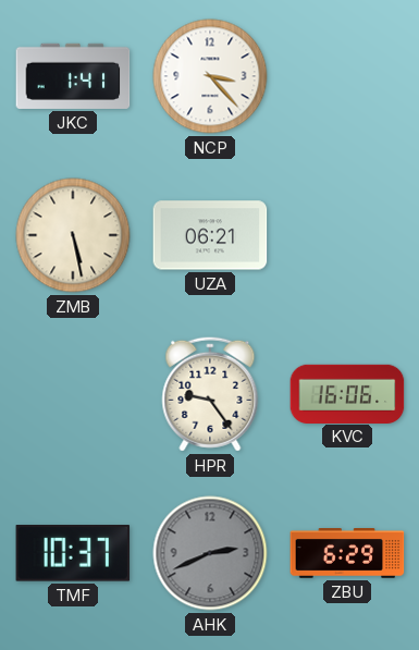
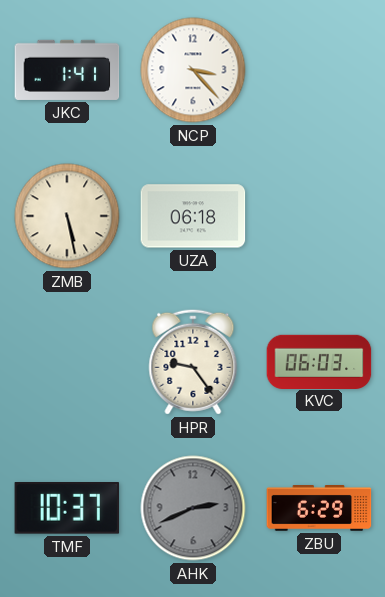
UZA: 06:21 -> 06:18
KVC: 16:06 -> 06:03
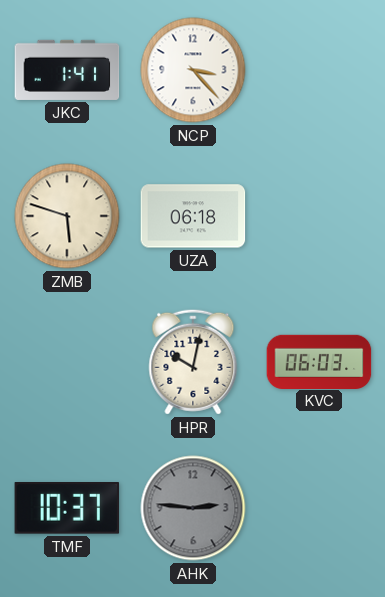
ZMB: 5:28 -> 5:48
HPR: 9:24 -> 10:02
AHK: 2:41 -> 2:46
ZBU: 6:29 -> none
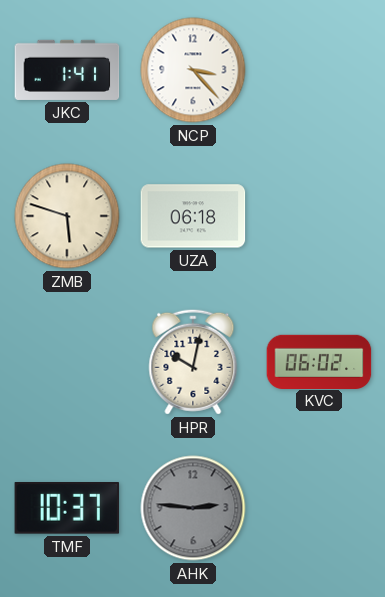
KVC: 06:03 -> 06:02
